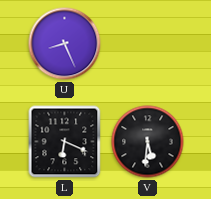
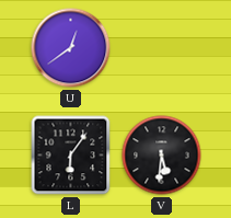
U: 8:26 -> 12:39
L: 6:19 -> 6:06
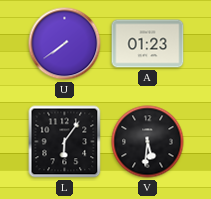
U: 12:39 -> 7:39
A: none -> 01:23
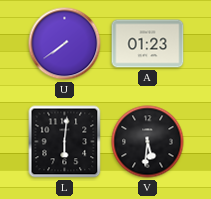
L: 6:06 -> 6:01
